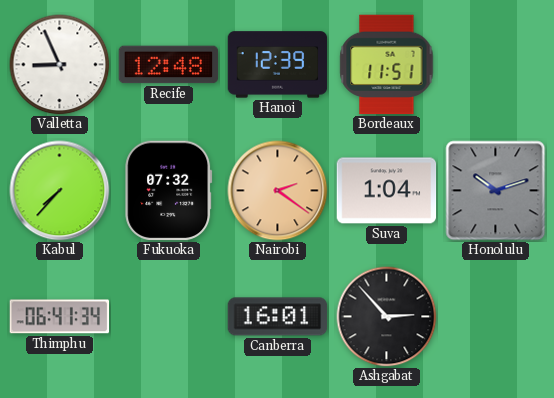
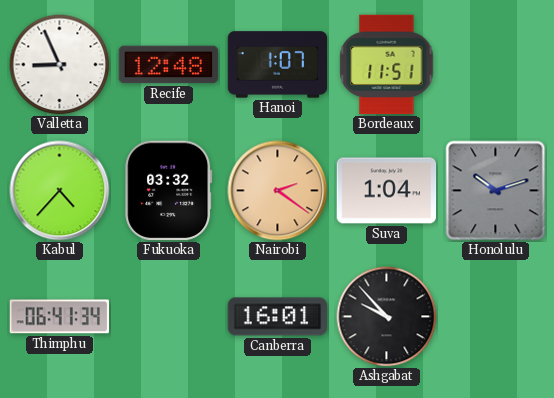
Hanoi: 12:39 -> 1:07
Kabul: 7:37 -> 4:37
Fukuoka: 07:32 -> 03:32
Ashgabat: 2:53 -> 9:53
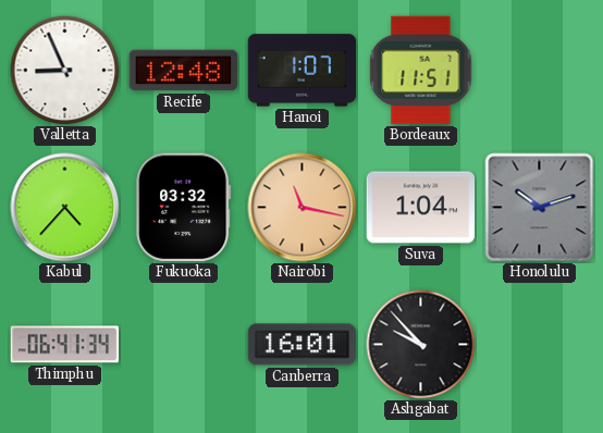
Nairobi: 2:21 -> 11:17
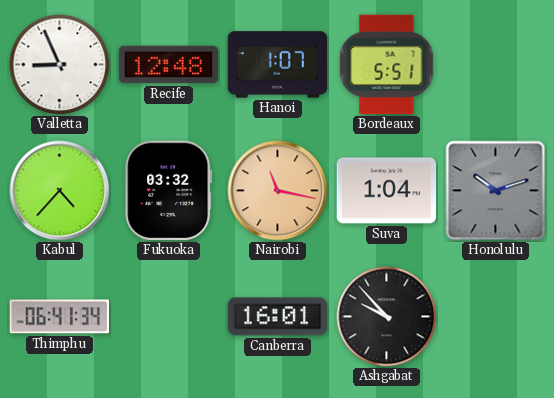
Bordeaux: 11:51 -> 5:51
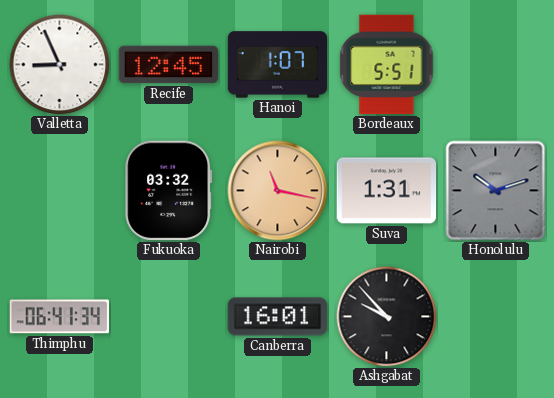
Recife: 12:48 -> 12:45
Kabul: 4:37 -> none
Suva: 1:04 -> 1:31
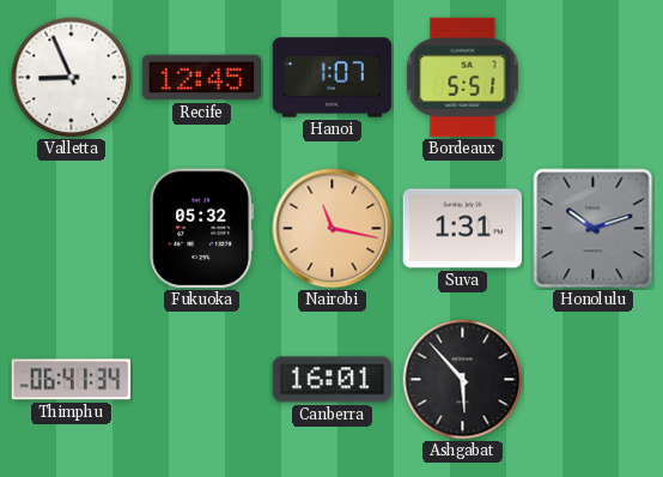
Fukuoka: 03:32 -> 05:32
Ashgabat: 9:53 -> 5:53
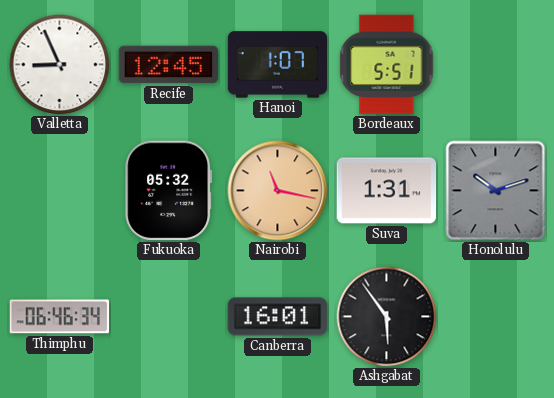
Thimphu: 06:41 -> 06:46
Ashgabat: 5:53 -> 5:54
